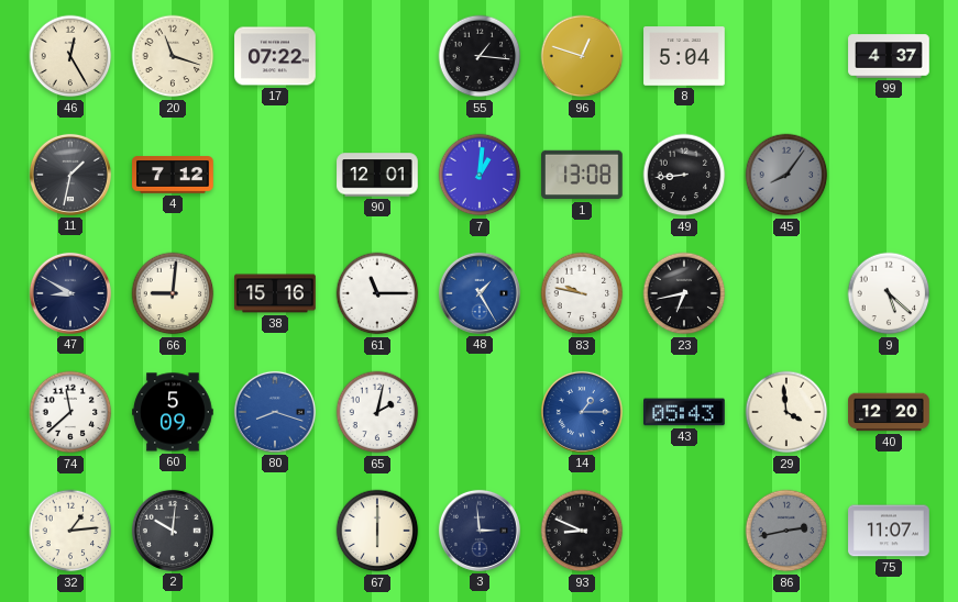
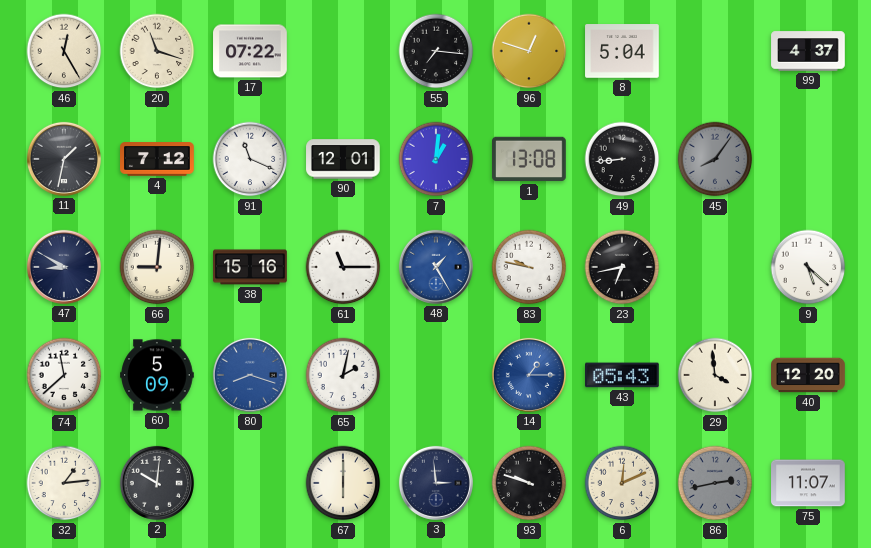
55: 1:16 -> 7:16
91: none -> 11:19
93: 8:49 -> 9:48
6: none -> 12:11
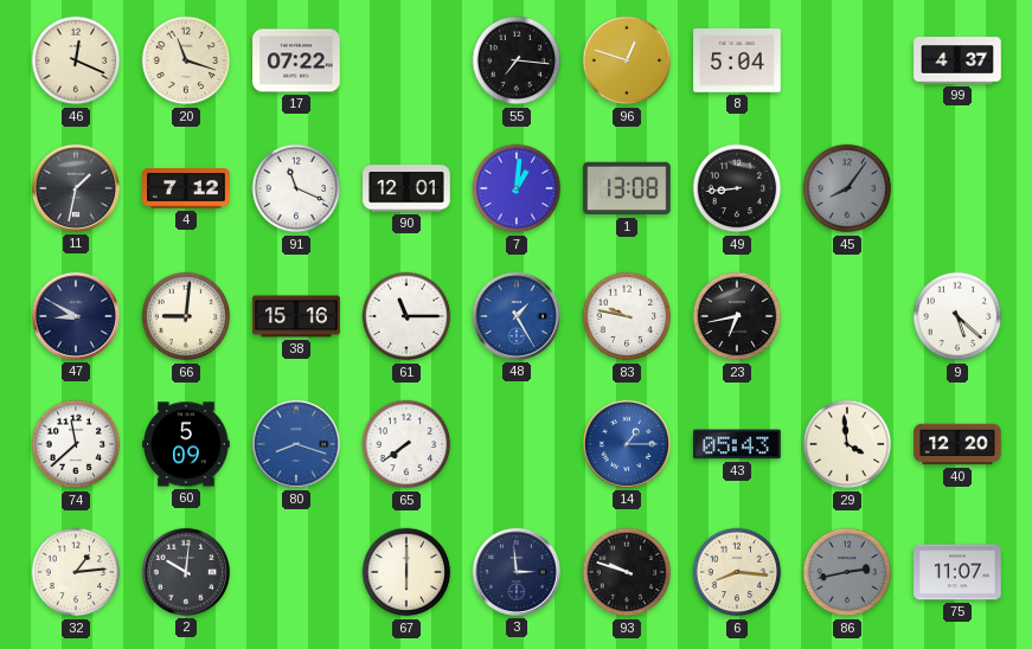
46: 12:25 -> 12:19
65: 2:02 -> 7:39
6: 12:11 -> 8:16
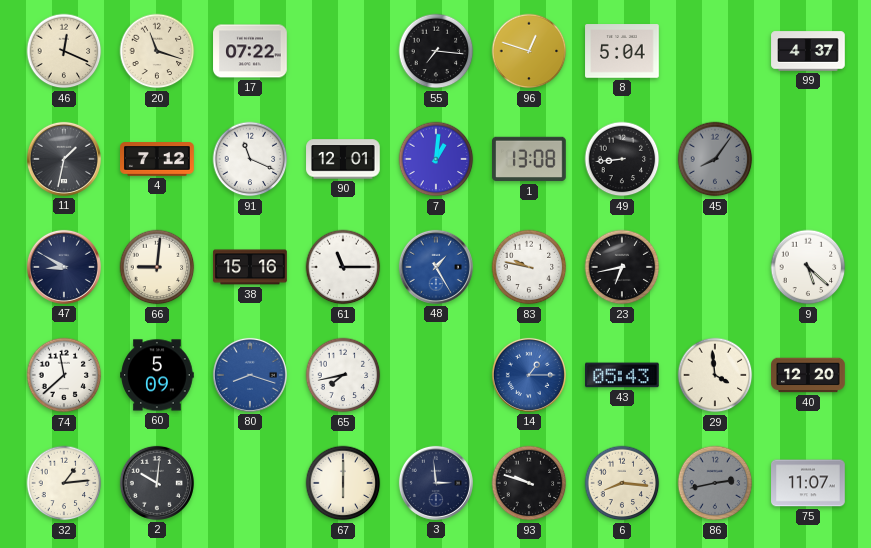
65: 7:39 -> 7:43
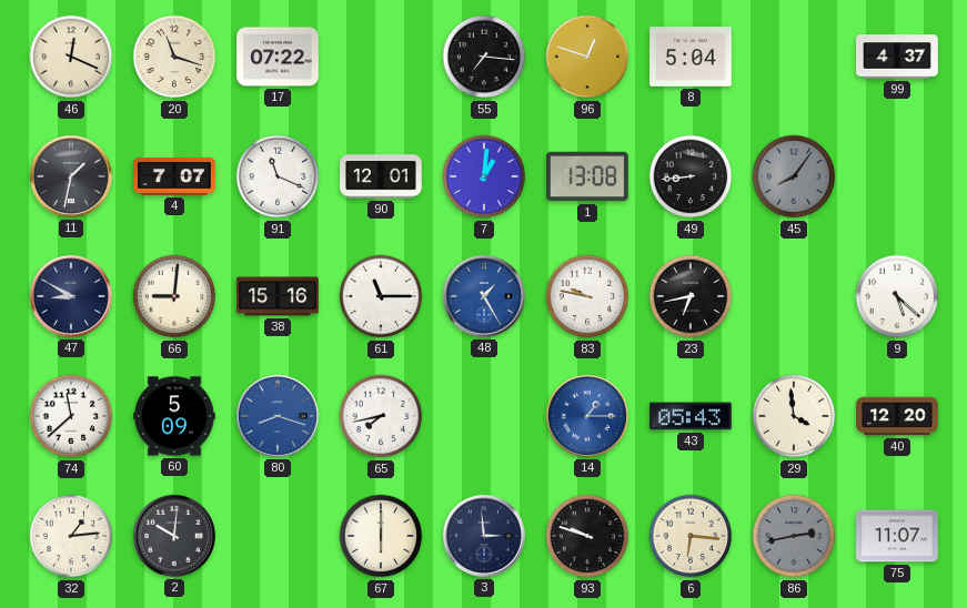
4: 7:12 -> 7:07
6: 8:16 -> 6:16
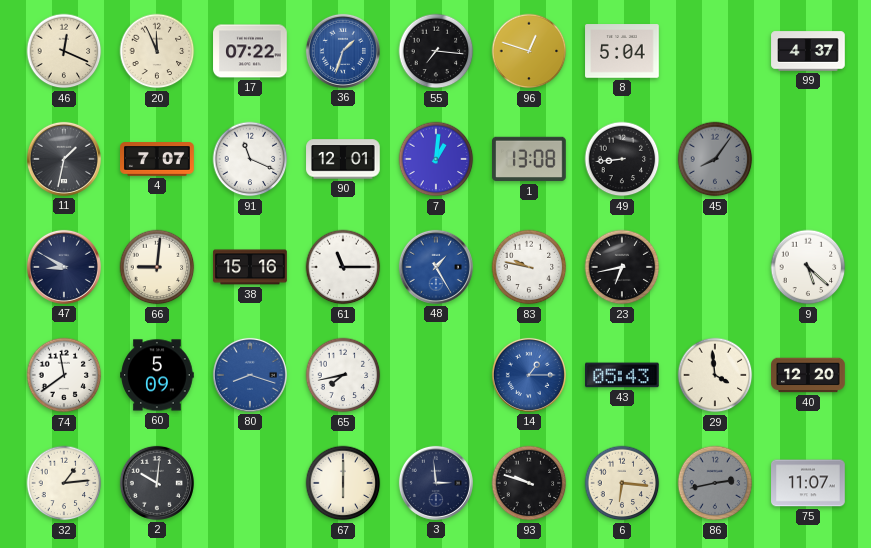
20: 11:18 -> 11:56
36: none -> 1:33
74: 11:38 -> 11:39
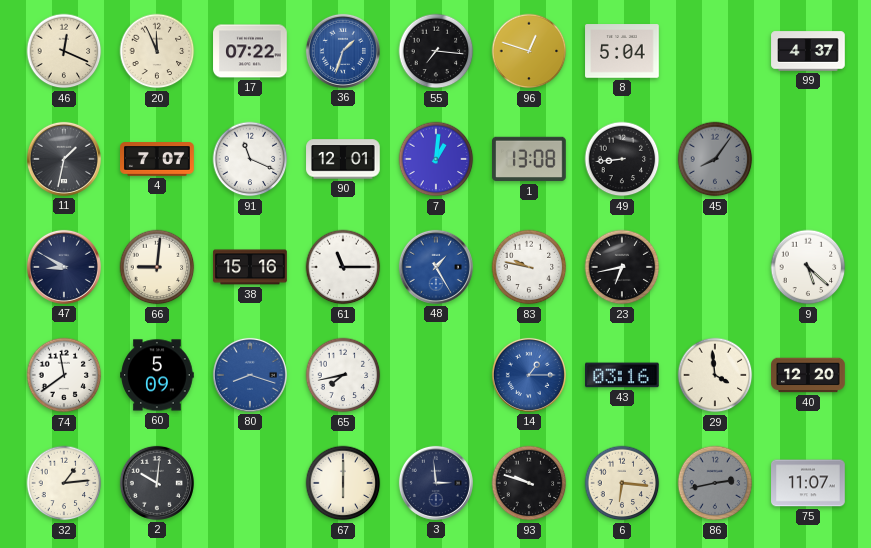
43: 05:43 -> 03:16
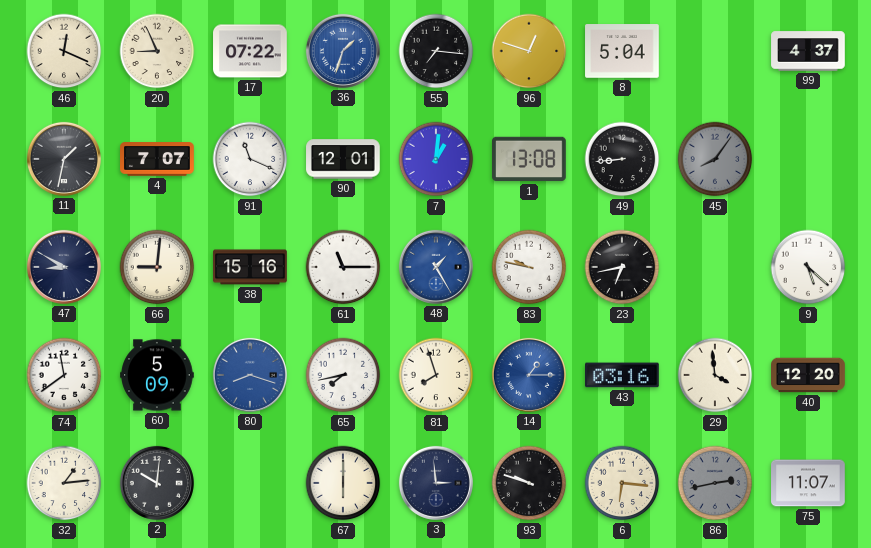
20: 11:56 -> 8:56
81: none -> 7:57
